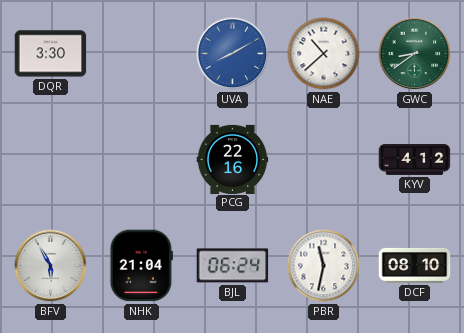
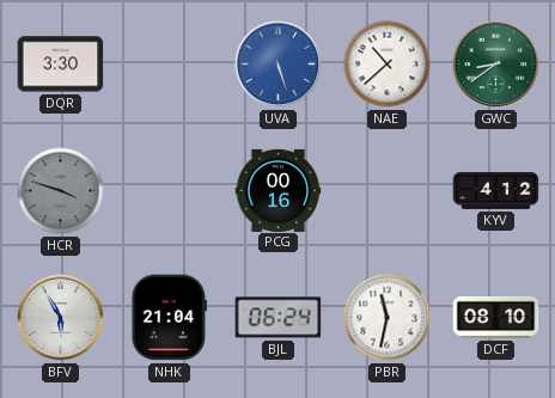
UVA: 8:10 -> 5:27
HCR: none -> 3:48
PCG: 22:16 -> 00:16
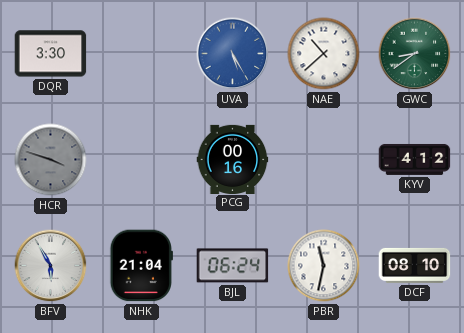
UVA: 5:27 -> 5:25
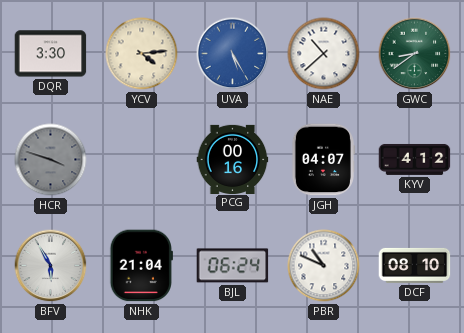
YCV: none -> 4:14
JGH: none -> 04:07
PBR: 11:32 -> 10:49
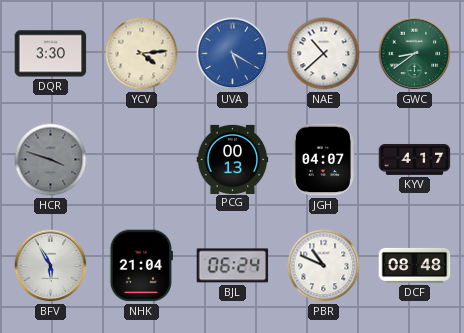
UVA: 5:25 -> 5:20
PCG: 00:16 -> 00:13
KYV: 4:12 -> 4:17
DCF: 08:10 -> 08:48
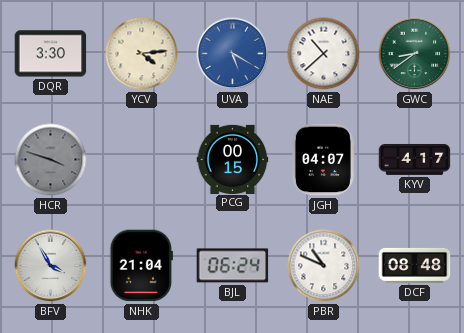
PCG: 00:13 -> 00:15
BFV: 5:55 -> 3:55
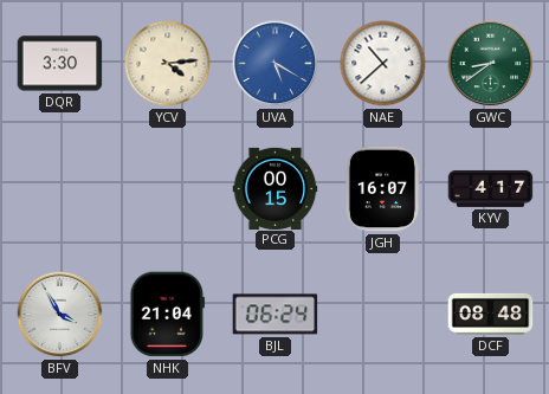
HCR: 3:48 -> none
JGH: 04:07 -> 16:07
PBR: 10:49 -> none
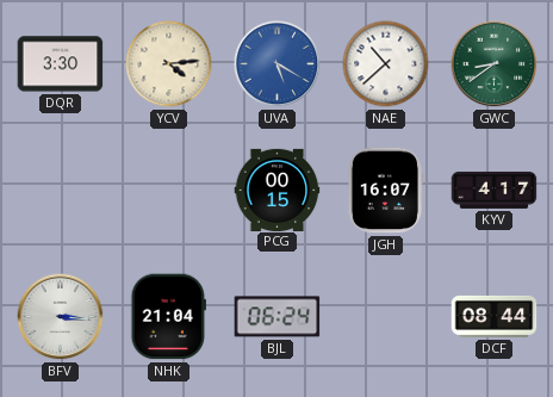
BFV: 3:55 -> 3:16
DCF: 08:48 -> 08:44
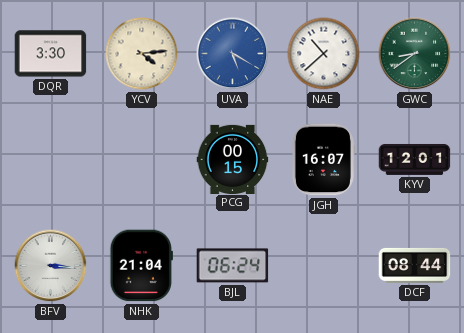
KYV: 4:17 -> 12:01
